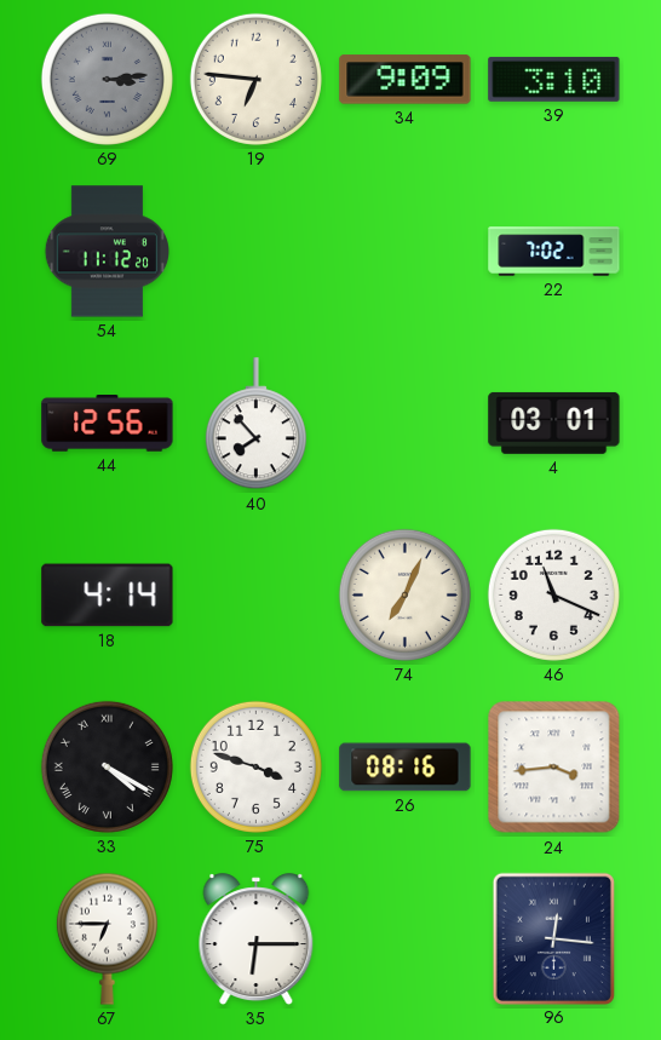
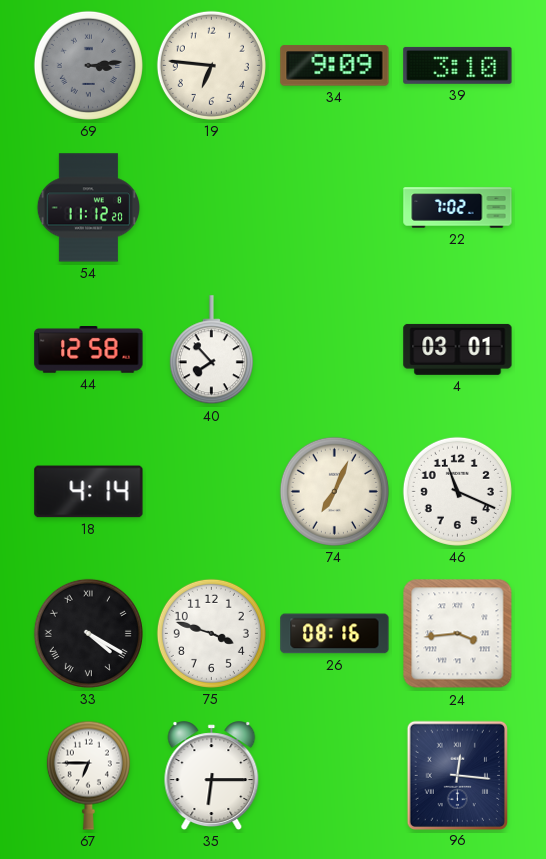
44: 12:56 -> 12:58
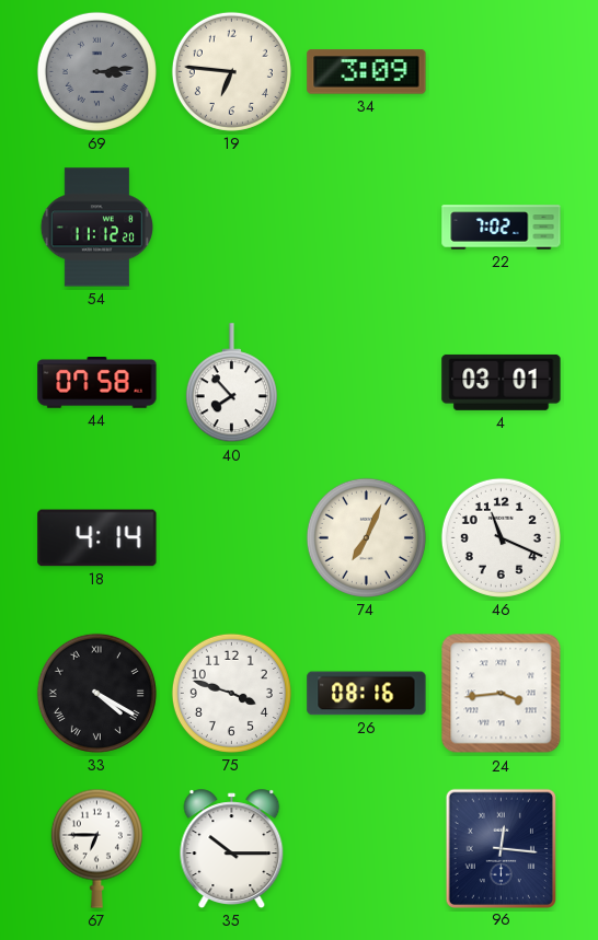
34: 9:09 -> 3:09
39: 3:10 -> none
44: 12:58 -> 07:58
35: 6:15 -> 10:15
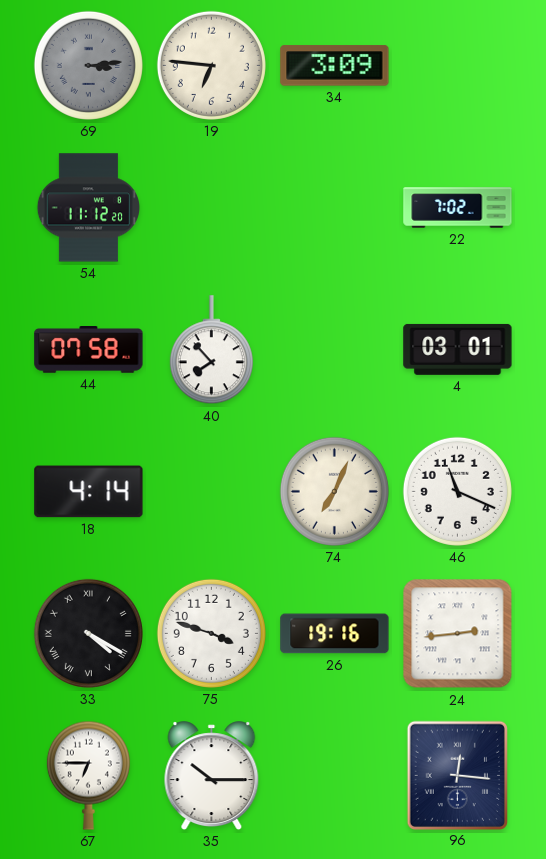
26: 08:16 -> 19:16
24: 3:44 -> 2:44
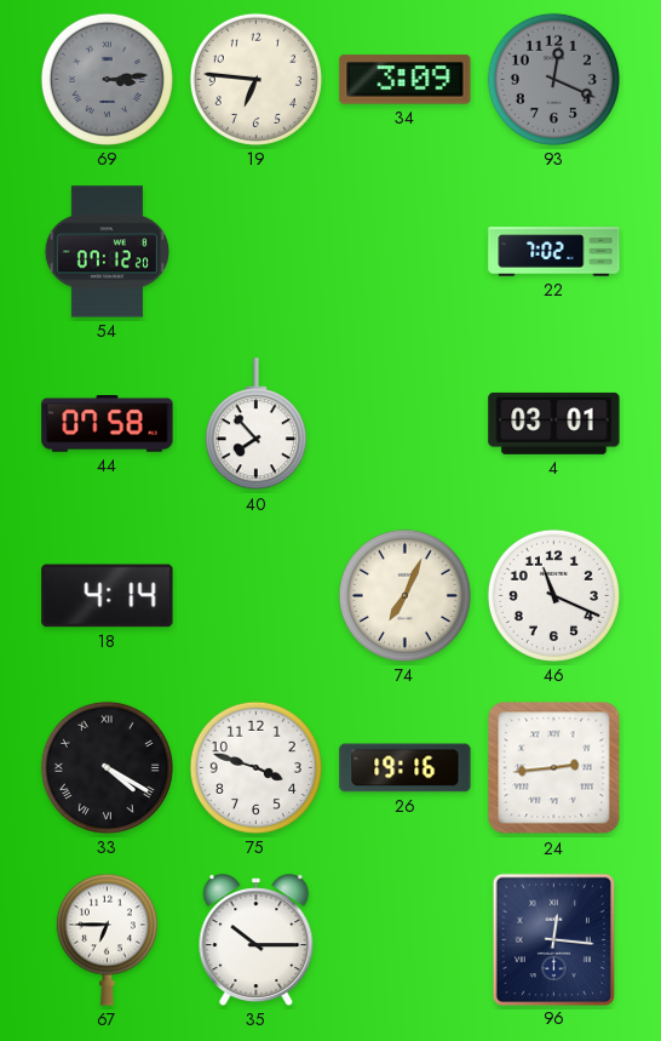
93: none -> 12:19
54: 11:12 -> 07:12
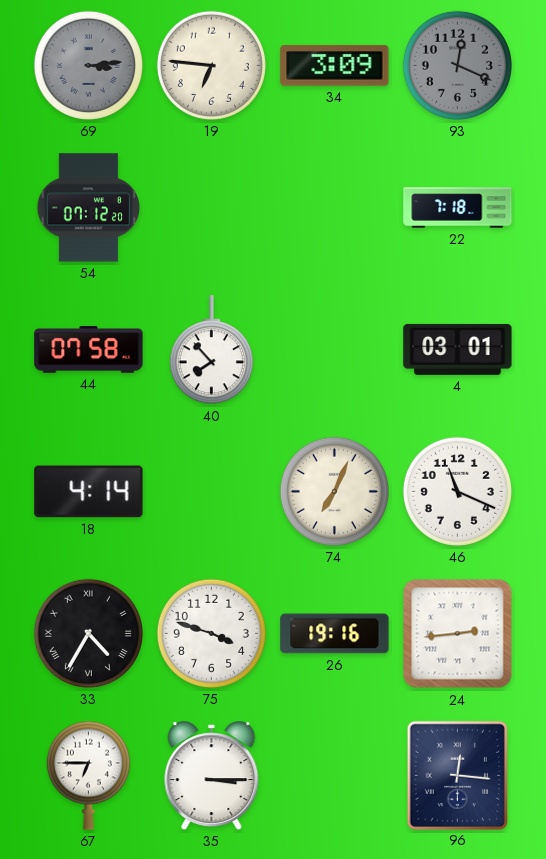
22: 7:02 -> 7:18
33: 4:20 -> 4:35
35: 10:15 -> 3:15
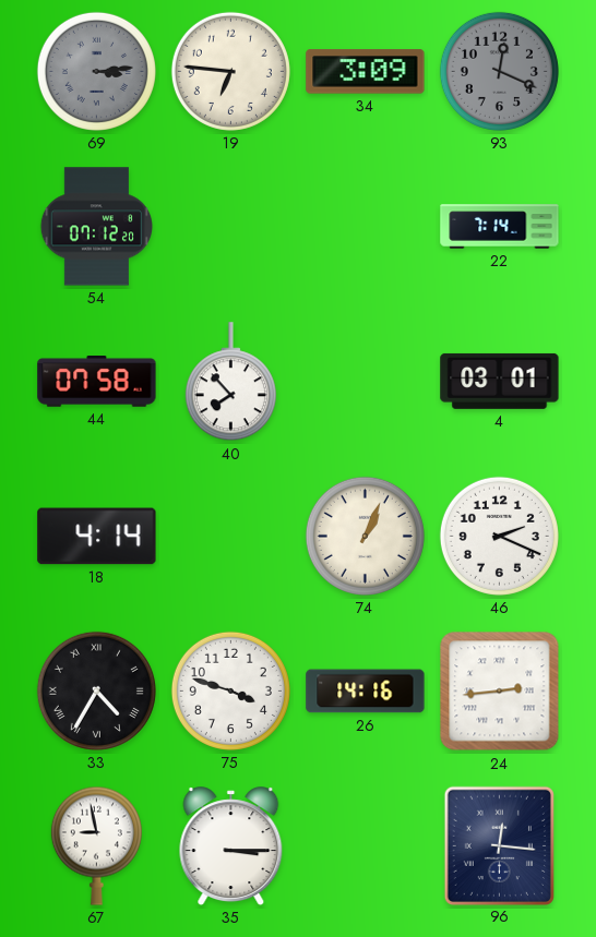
22: 7:18 -> 7:14
74: 7:04 -> 1:04
46: 11:19 -> 2:19
26: 19:16 -> 14:16
67: 6:45 -> 8:58
